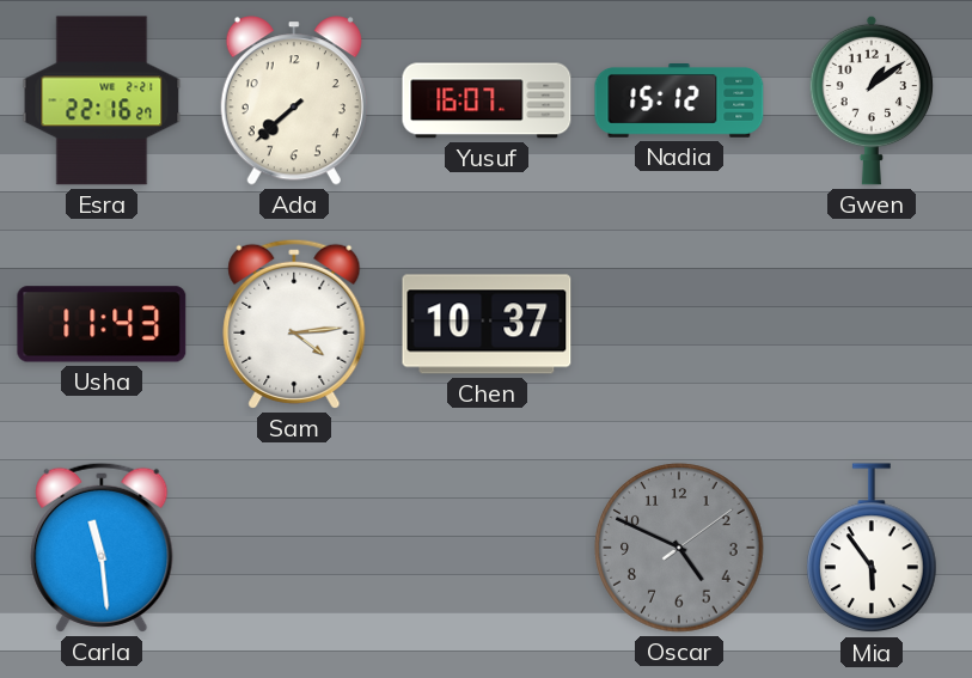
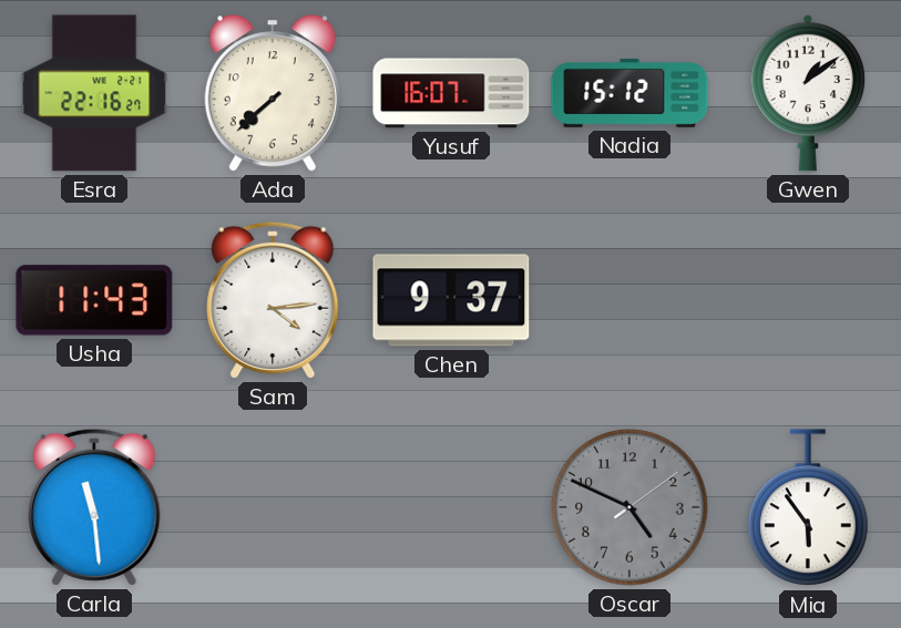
Chen: 10:37 -> 9:37
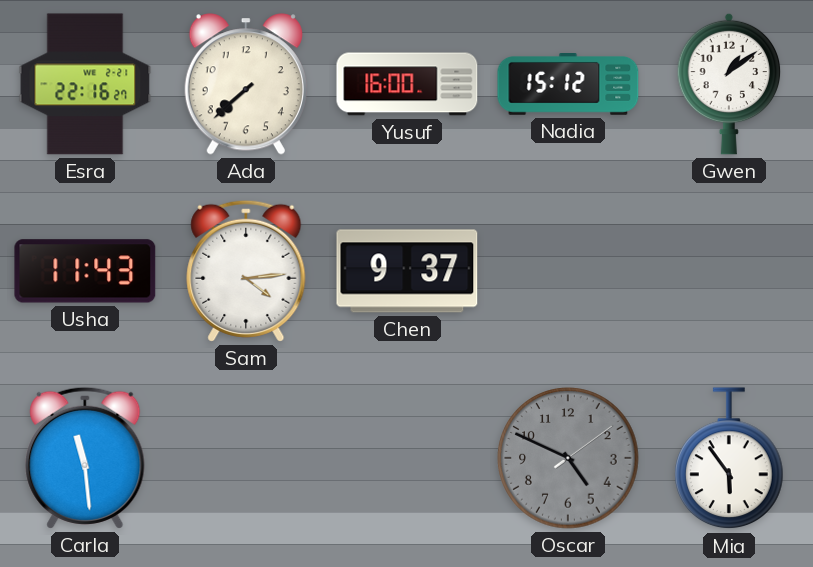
Yusuf: 16:07 -> 16:00
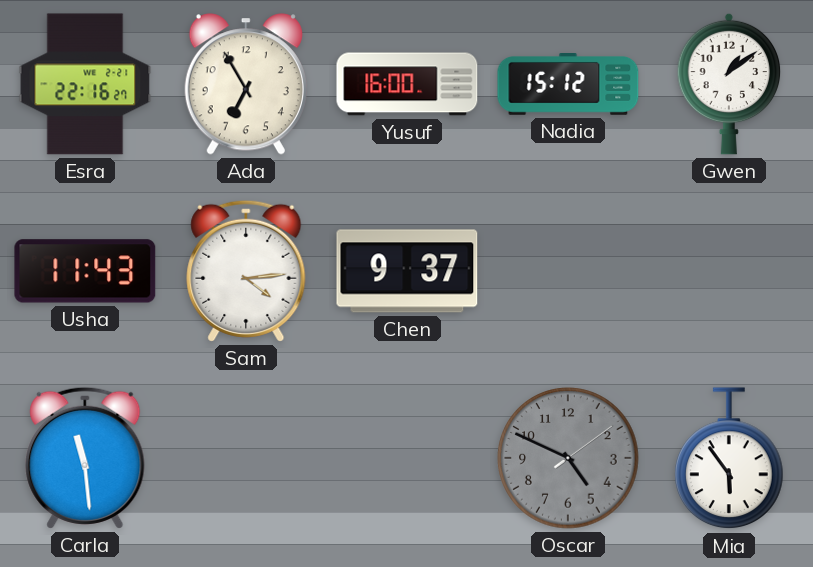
Ada: 7:38 -> 6:55
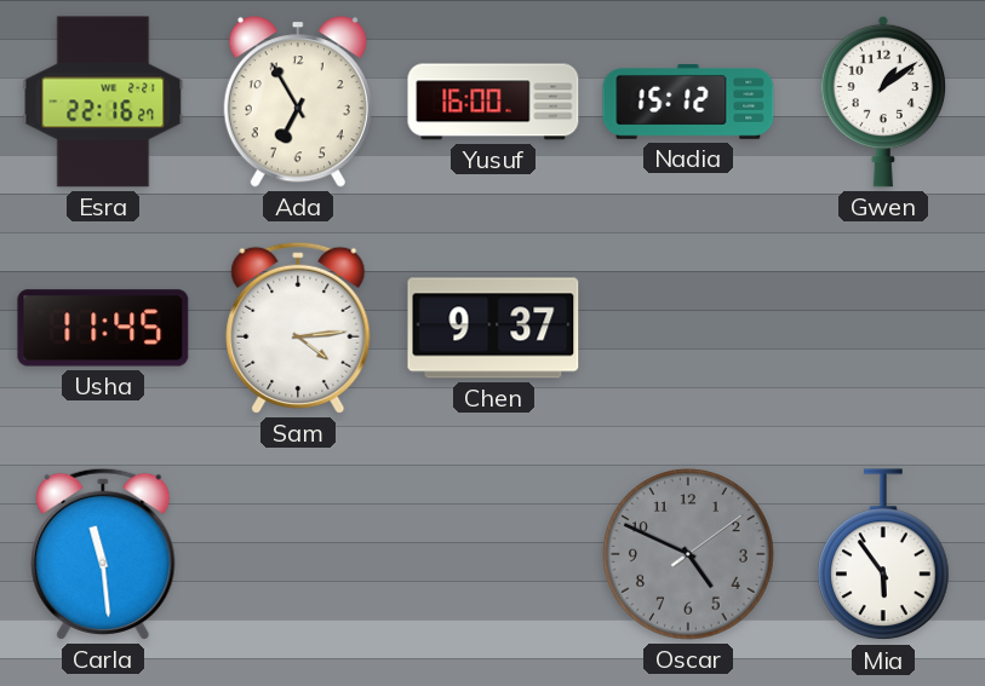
Usha: 11:43 -> 11:45
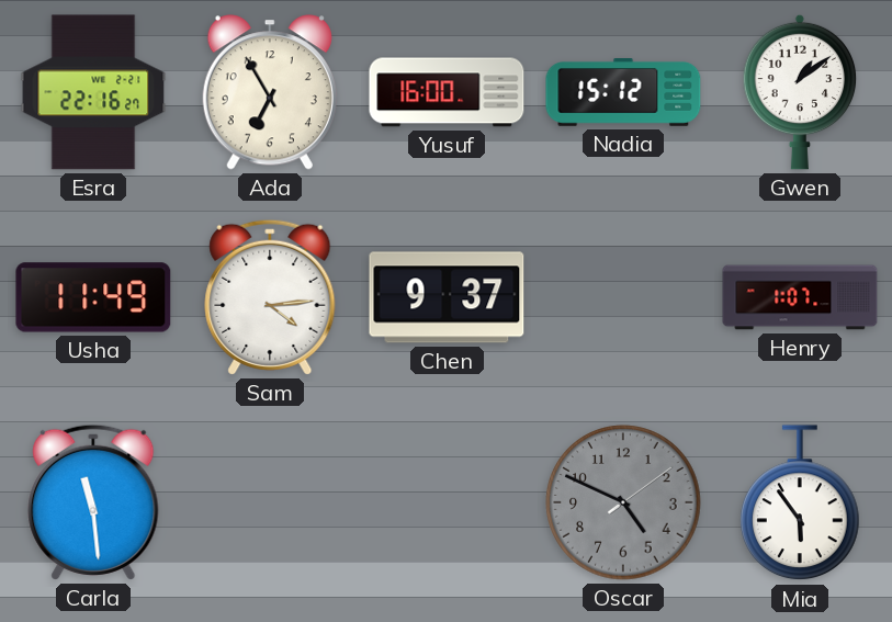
Usha: 11:45 -> 11:49
Henry: none -> 1:07
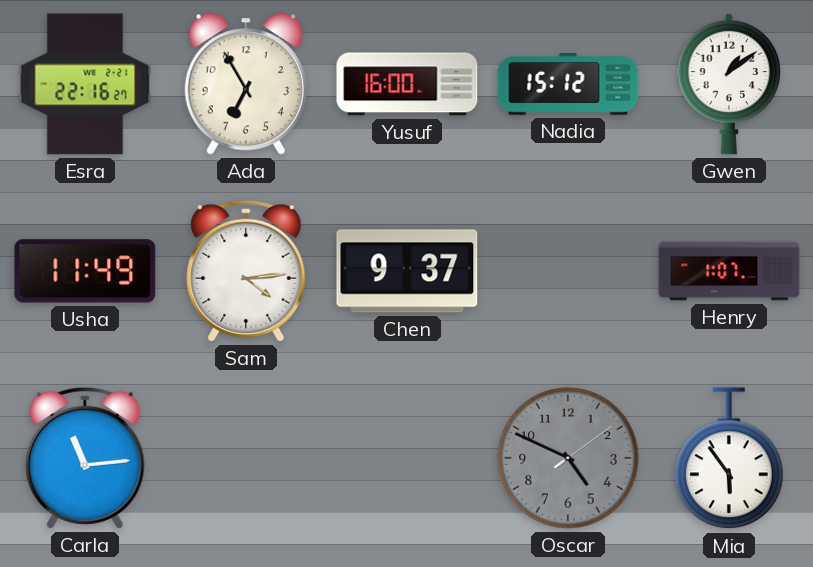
Carla: 11:29 -> 11:14
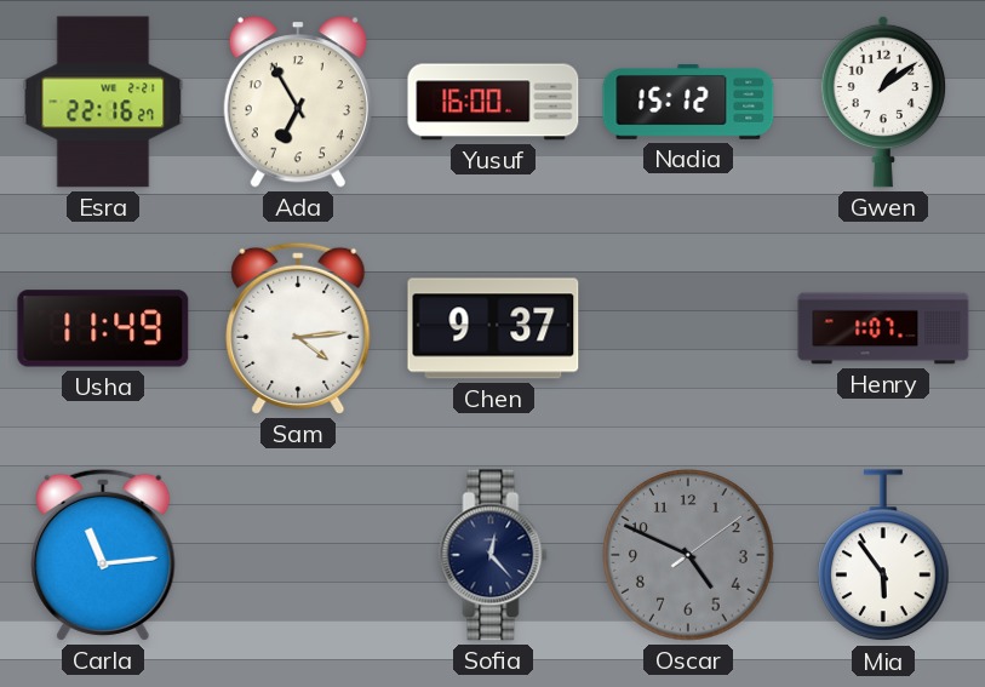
Sofia: none -> 12:23
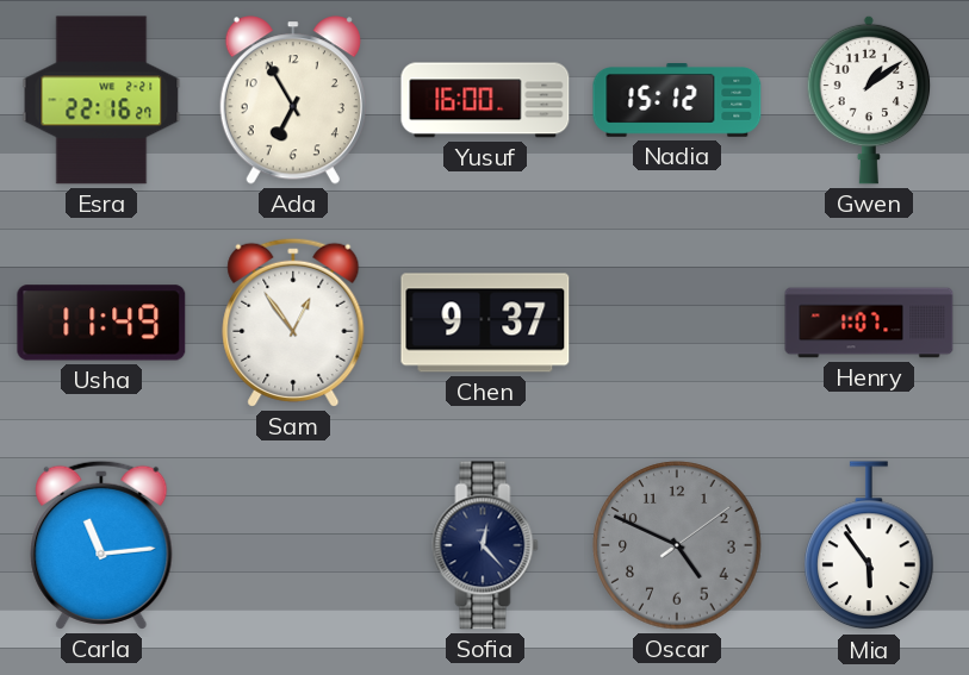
Sam: 4:14 -> 12:54
